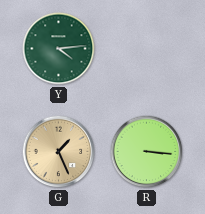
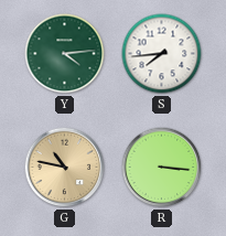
S: none -> 7:44
G: 1:26 -> 10:47
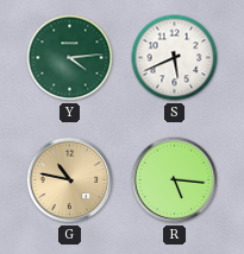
S: 7:44 -> 5:41
R: 3:16 -> 5:16
